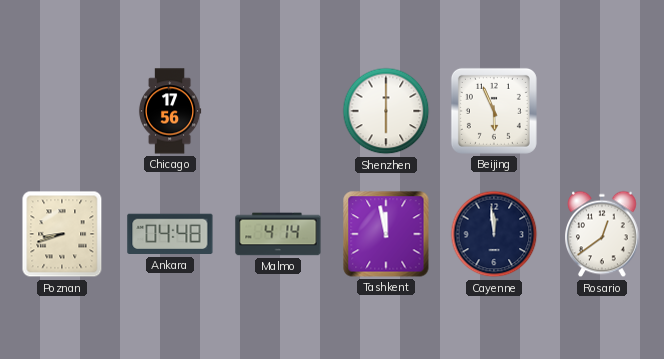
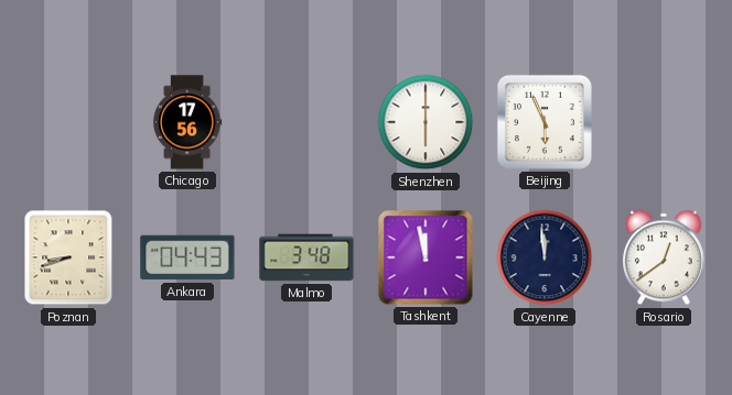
Ankara: 04:48 -> 04:43
Malmo: 4:14 -> 3:48
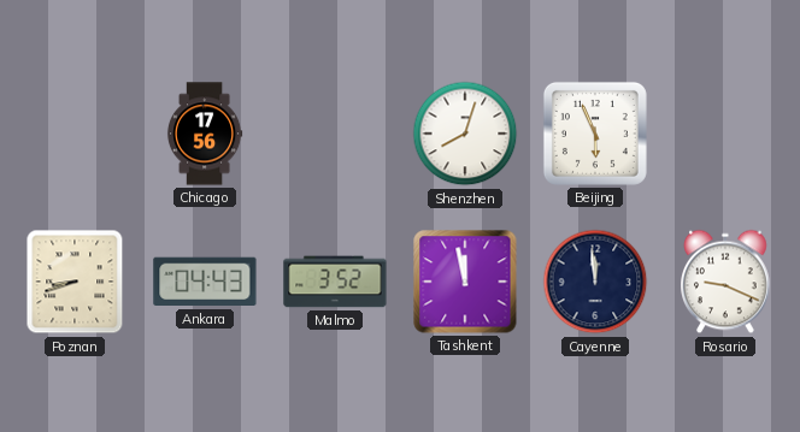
Shenzhen: 6:00 -> 8:03
Malmo: 3:48 -> 3:52
Rosario: 12:39 -> 9:19
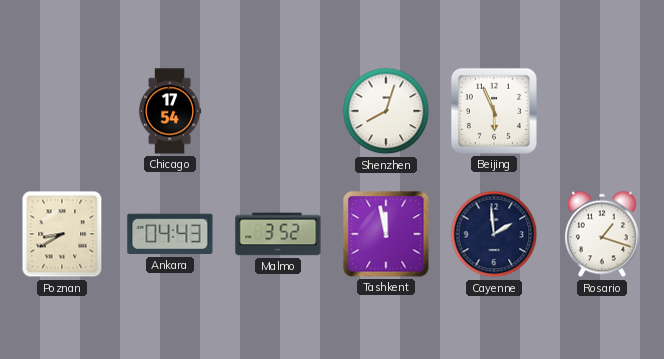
Chicago: 17:56 -> 17:54
Poznan: 8:42 -> 8:40
Cayenne: 11:59 -> 1:59
Rosario: 9:19 -> 1:18
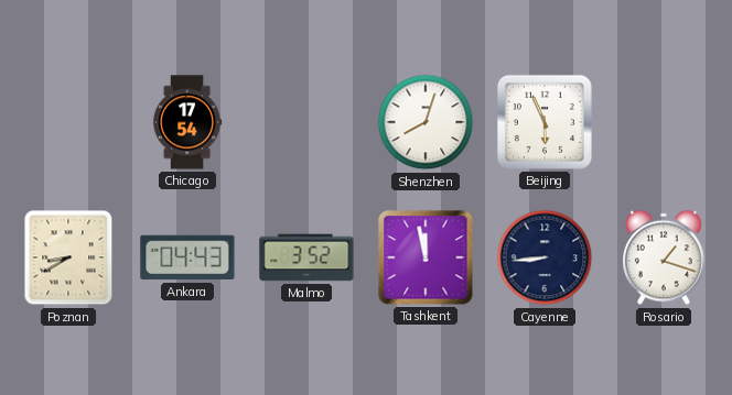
Cayenne: 1:59 -> 8:44
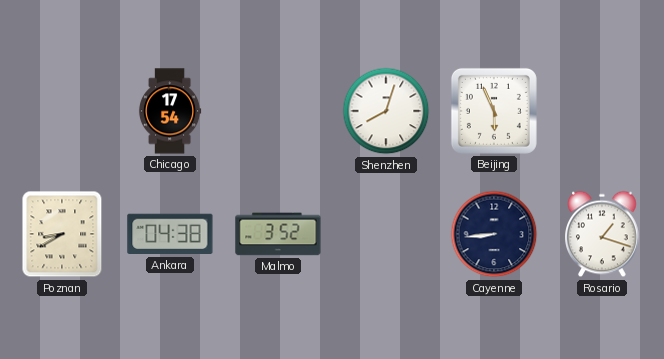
Ankara: 04:43 -> 04:38
Tashkent: 11:58 -> none
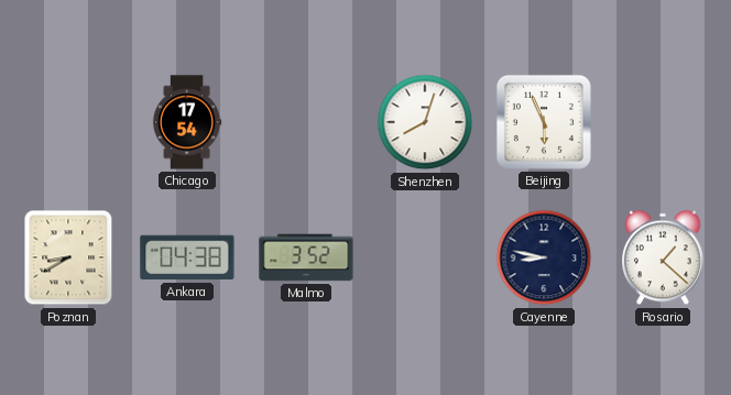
Cayenne: 8:44 -> 8:47
Rosario: 1:18 -> 1:22
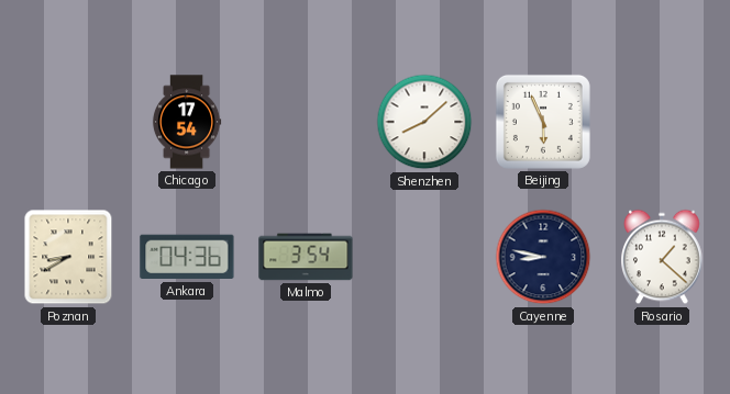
Shenzhen: 8:03 -> 8:08
Ankara: 04:38 -> 04:36
Malmo: 3:52 -> 3:54
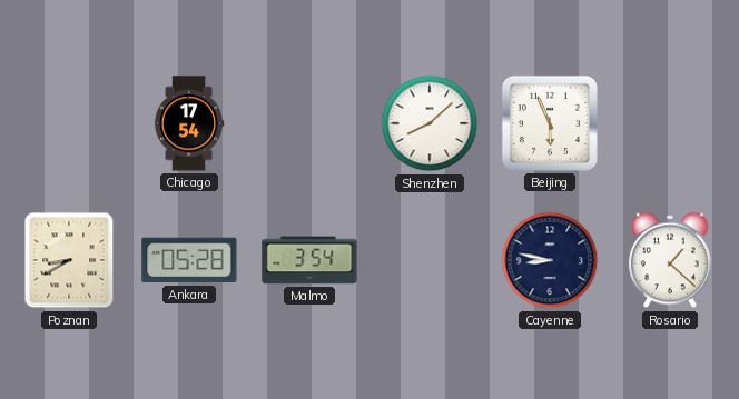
Ankara: 04:36 -> 05:28
